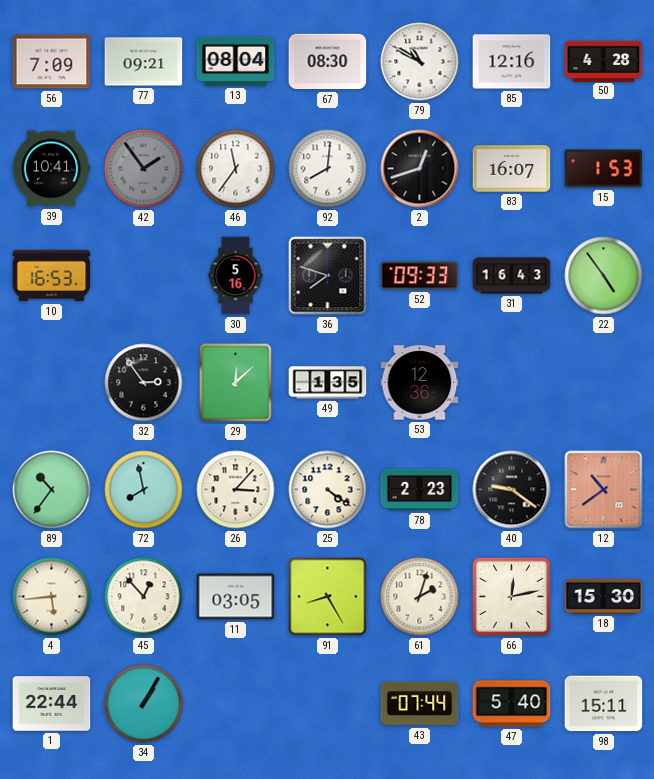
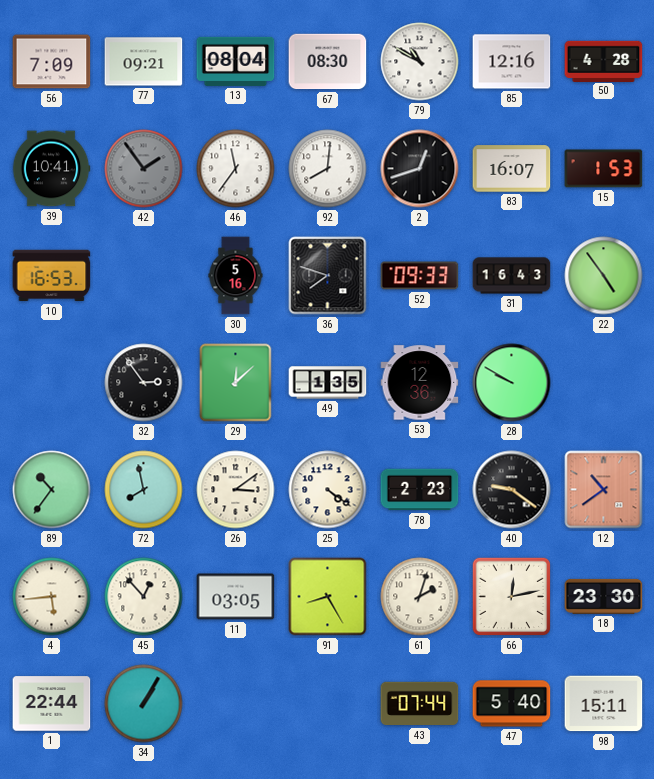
28: none -> 9:50
26: 3:07 -> 3:09
18: 15:30 -> 23:30
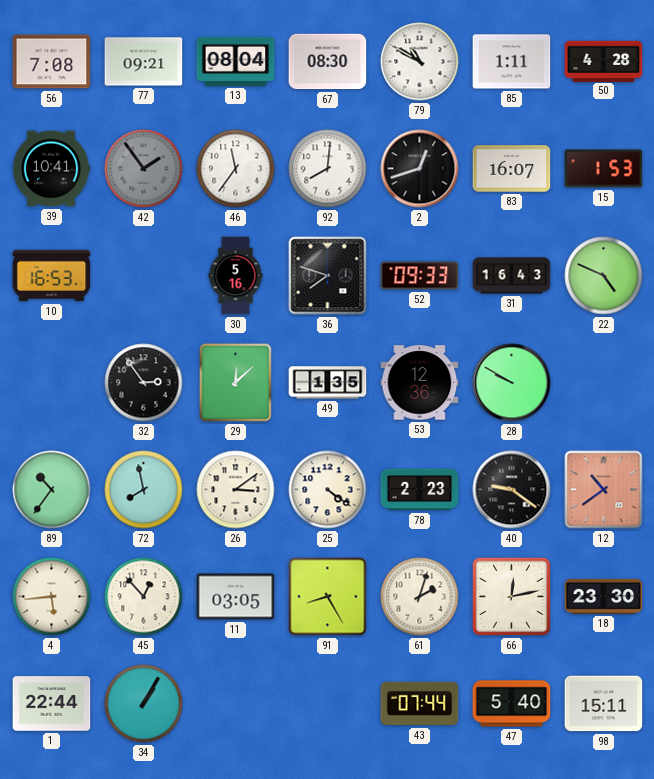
56: 7:09 -> 7:08
85: 12:16 -> 1:11
22: 4:54 -> 4:49
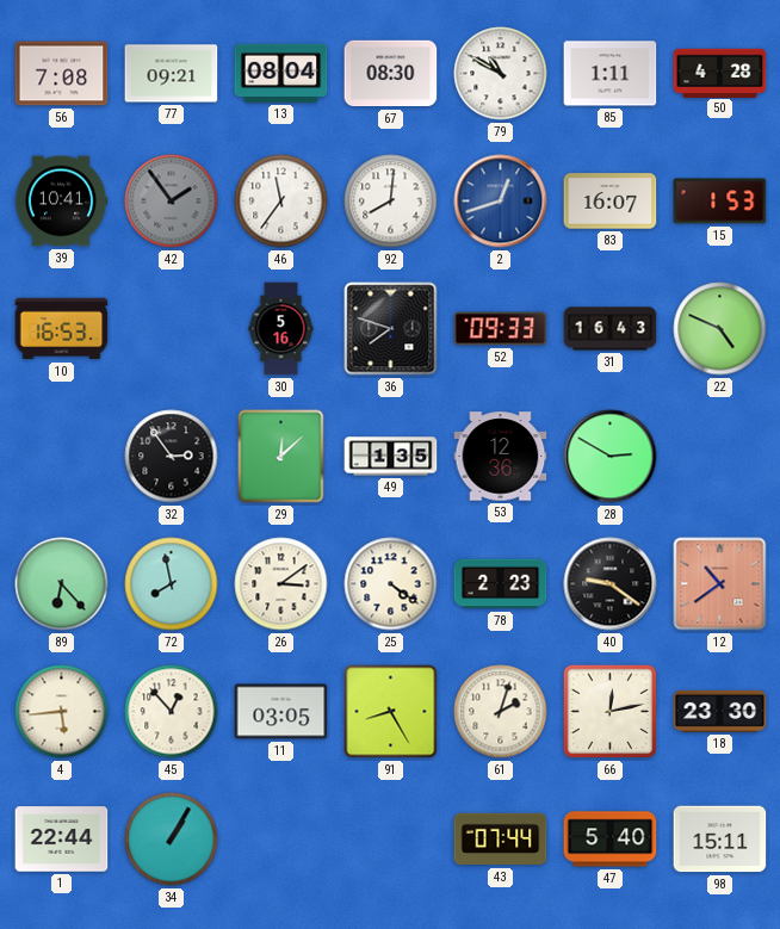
2 dial: black -> blue
28: 9:50 -> 2:50
89: 10:36 -> 6:23
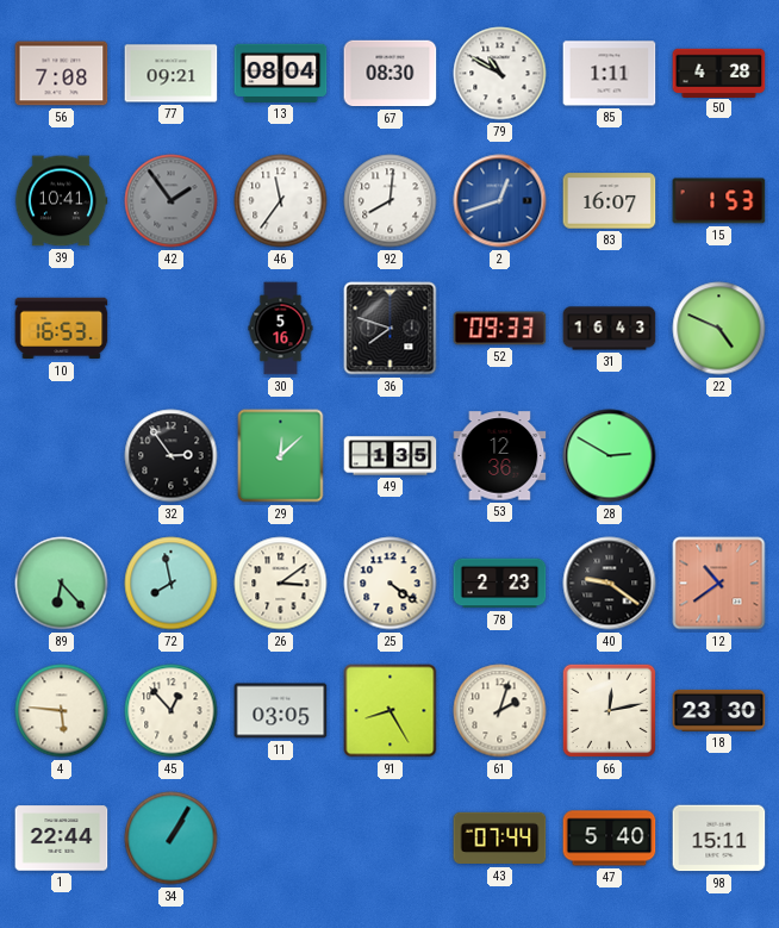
4: 5:44 -> 5:46
